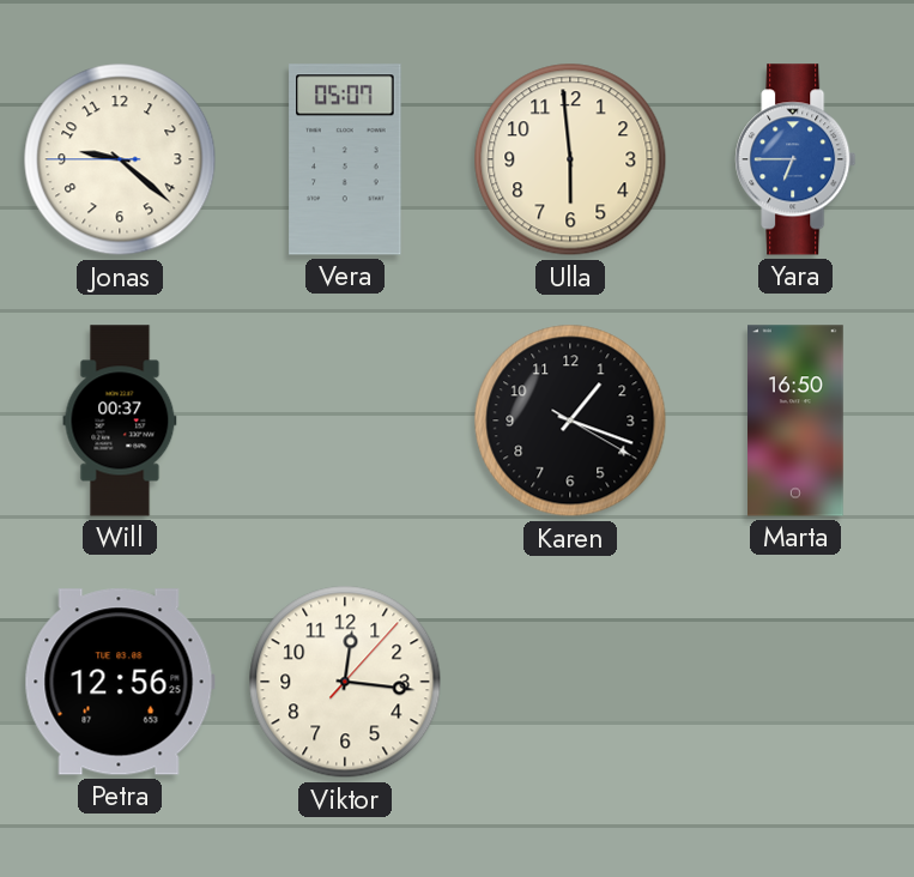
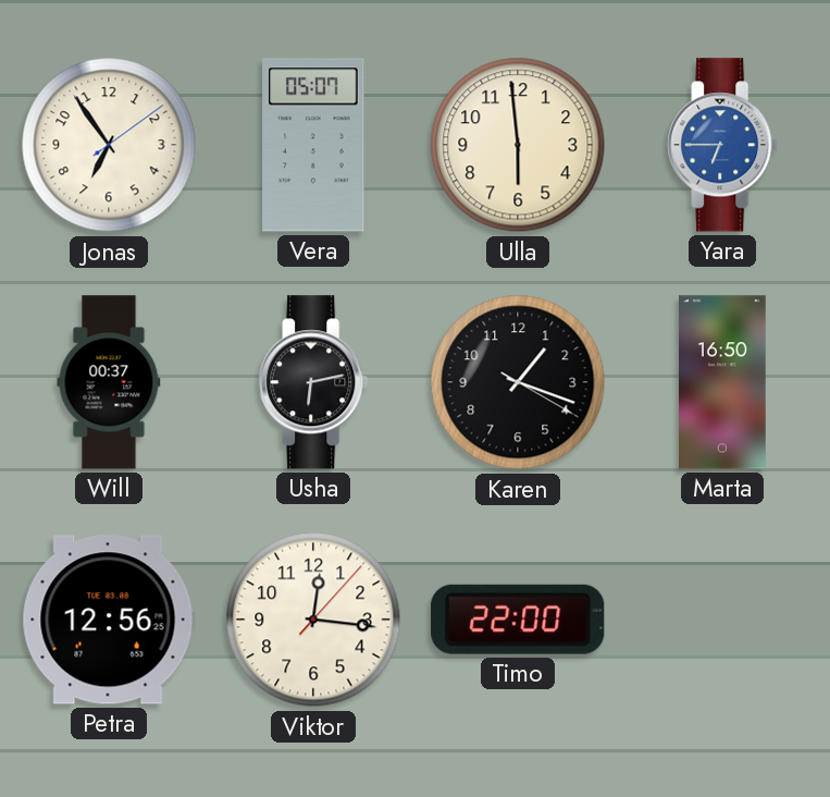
Jonas: 9:21 -> 6:54
Usha: none -> 6:13
Timo: none -> 22:00
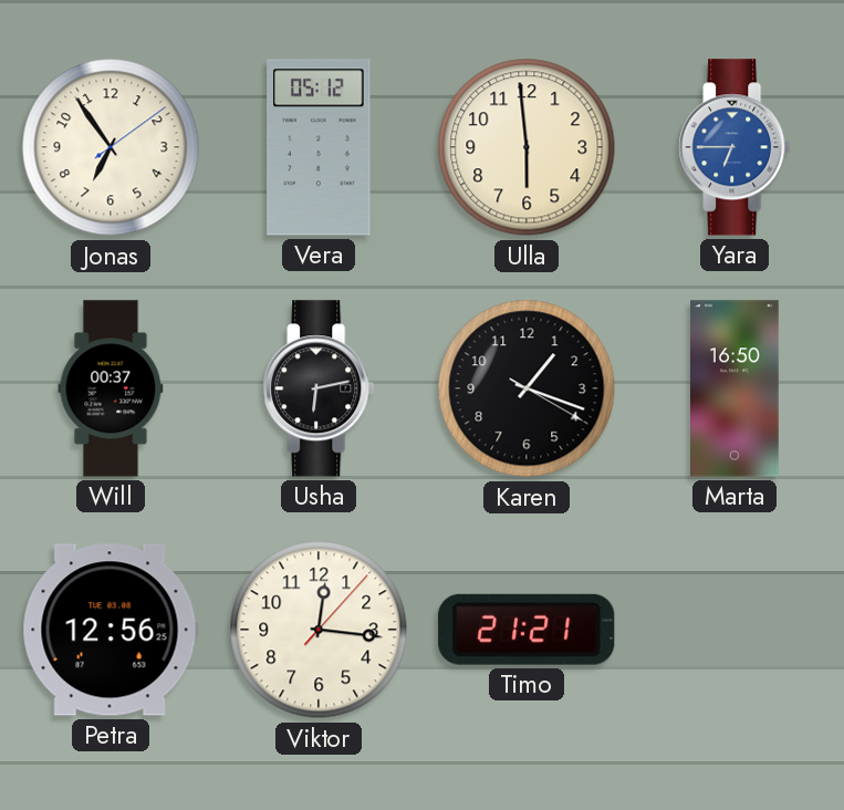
Vera: 05:07 -> 05:12
Timo: 22:00 -> 21:21
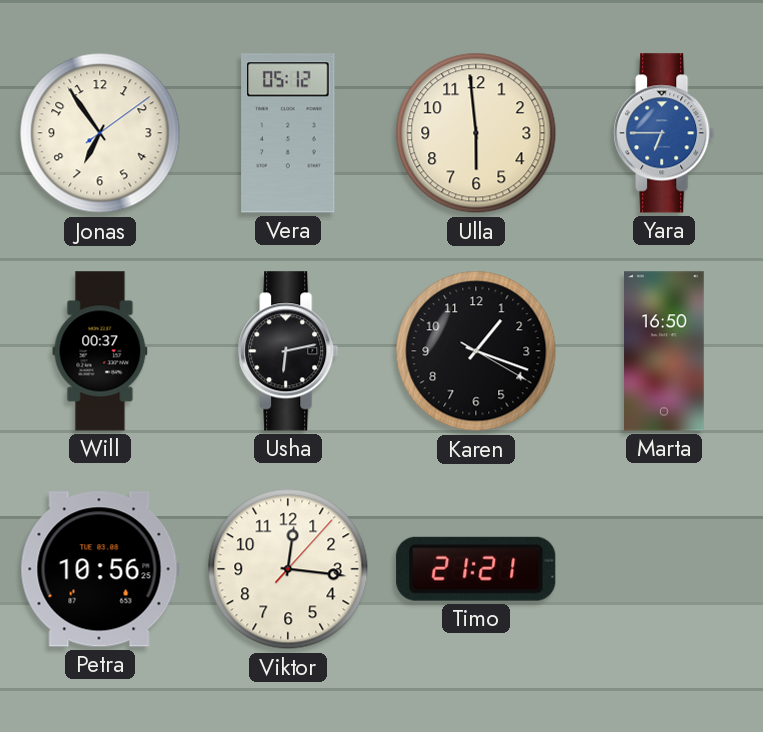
Petra: 12:56 -> 10:56
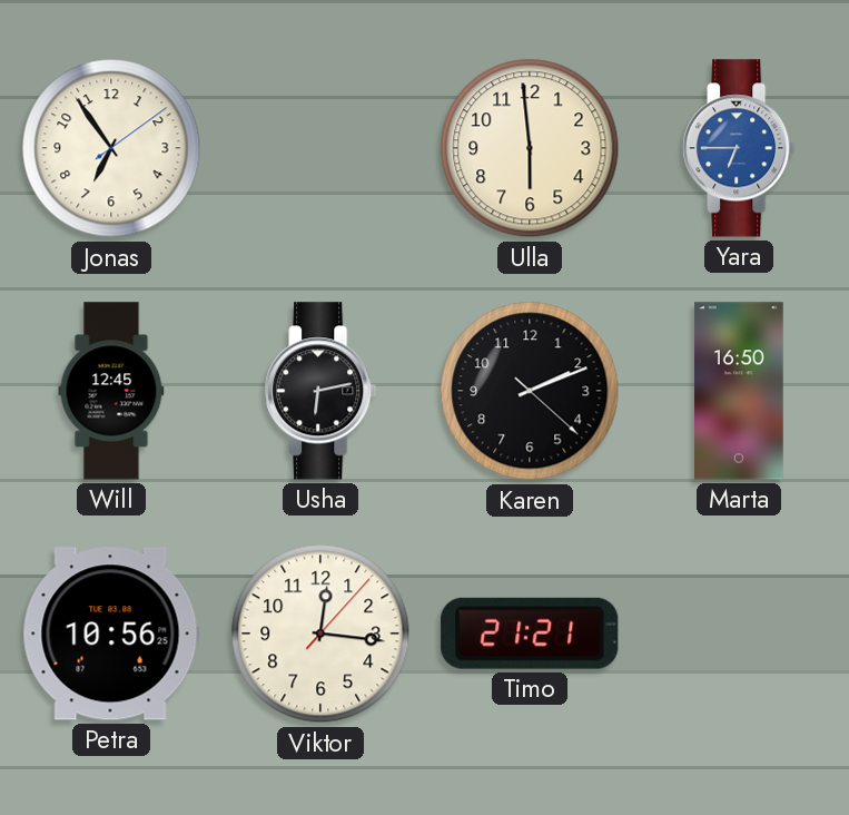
Vera: 05:12 -> none
Will: 00:37 -> 12:45
Karen: 1:18 -> 2:11
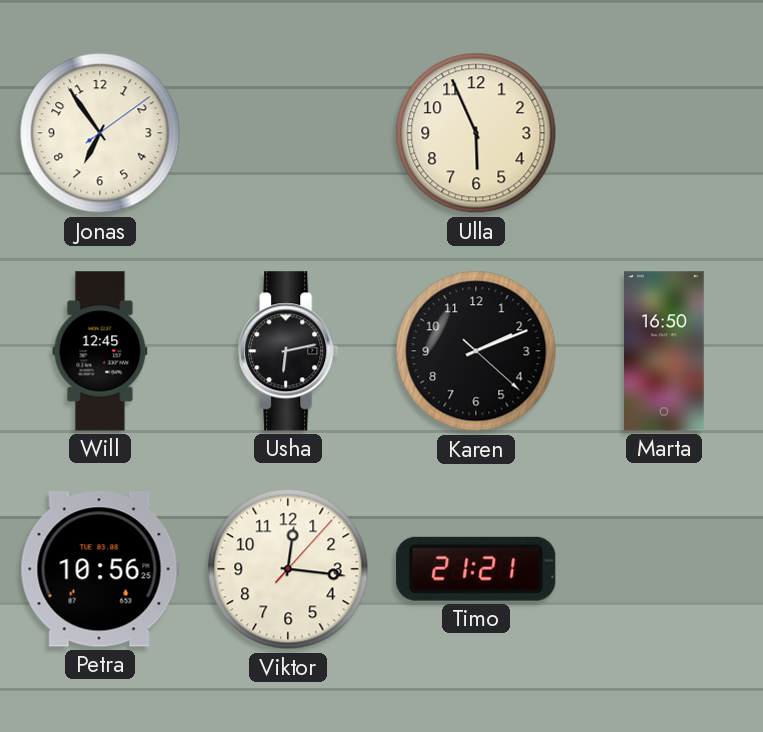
Ulla: 5:59 -> 5:56
Yara: 6:45 -> none
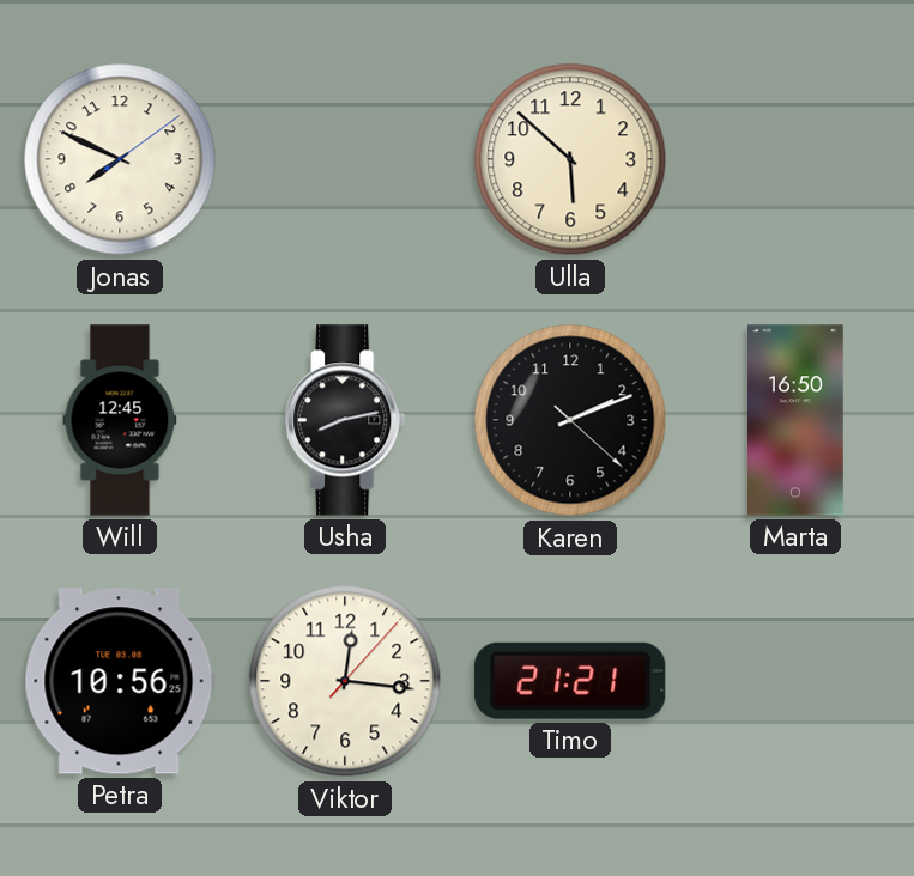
Jonas: 6:54 -> 7:49
Ulla: 5:56 -> 5:52
Usha: 6:13 -> 8:13
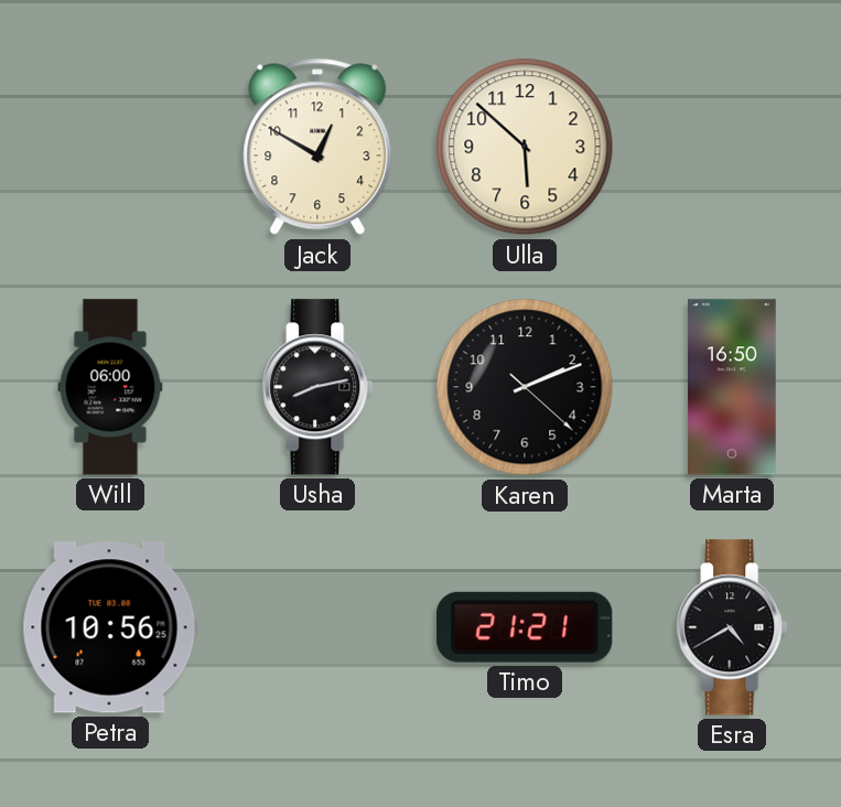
Jonas: 7:49 -> none
Jack: none -> 12:50
Will: 12:45 -> 06:00
Viktor: 12:16 -> none
Esra: none -> 4:40
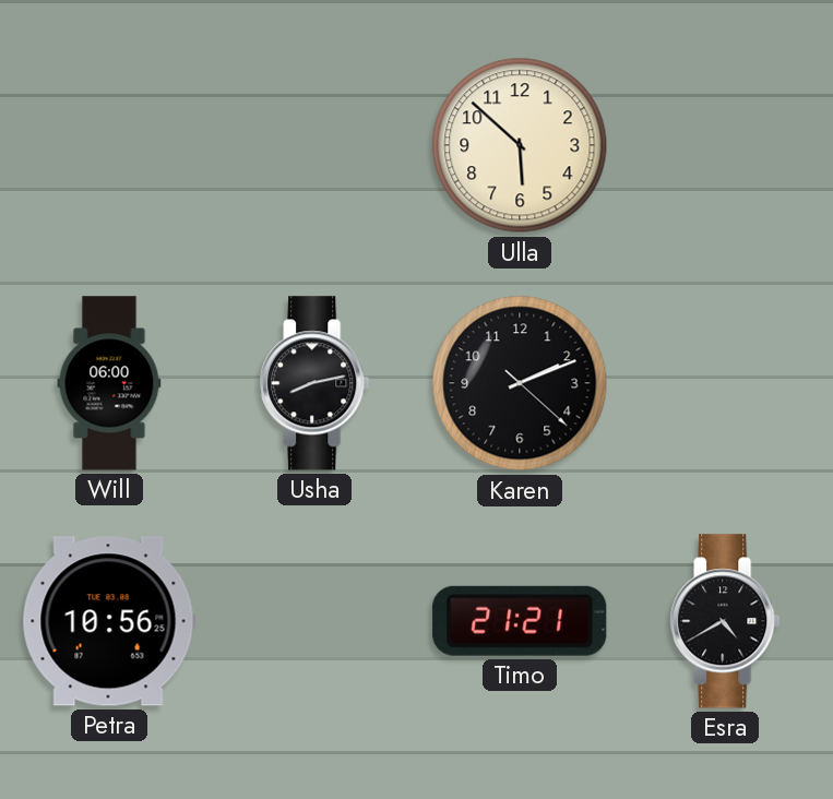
Jack: 12:50 -> none
Marta: 16:50 -> none
